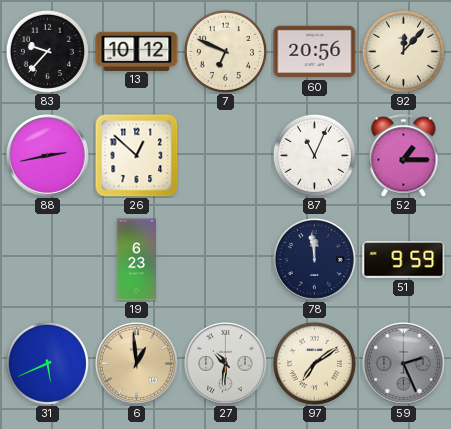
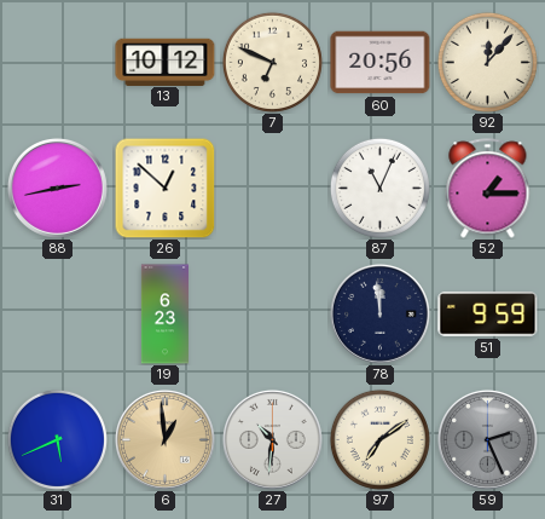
83: 9:37 -> none
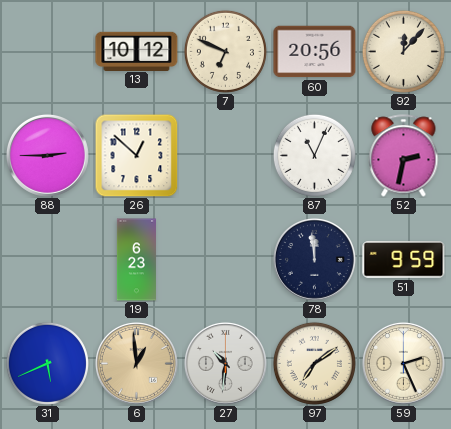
88: 2:43 -> 2:45
52: 1:15 -> 2:32
59 dial: grey -> cream
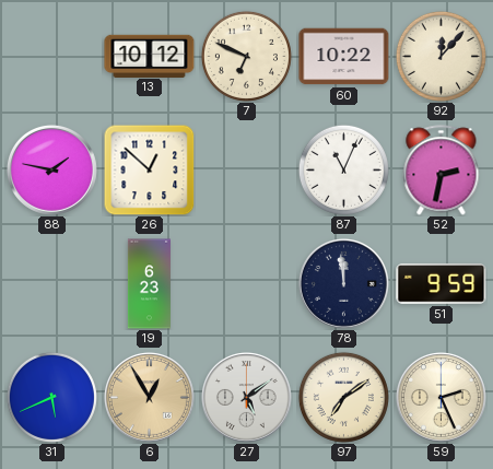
60: 20:56 -> 10:22
88: 2:45 -> 1:47
6: 12:59 -> 12:55
27: 10:31 -> 5:09
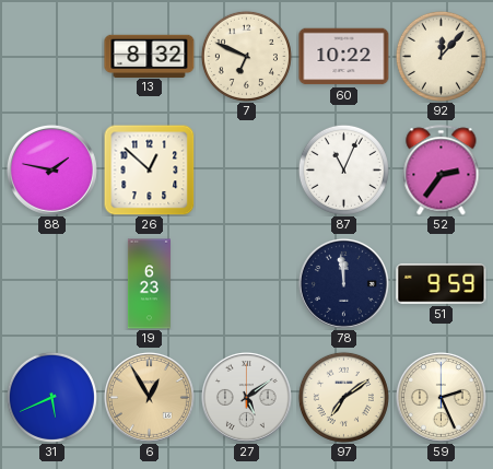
13: 10:12 -> 8:32
52: 2:32 -> 2:36
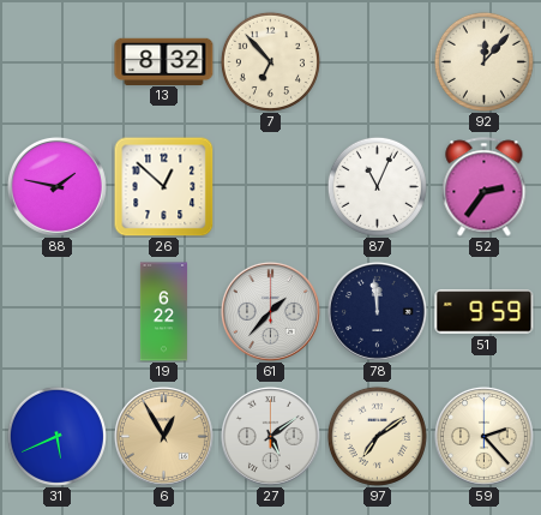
7: 6:49 -> 6:53
60: 10:22 -> none
19: 6:23 -> 6:22
61: none -> 1:37
59: 2:26 -> 2:23
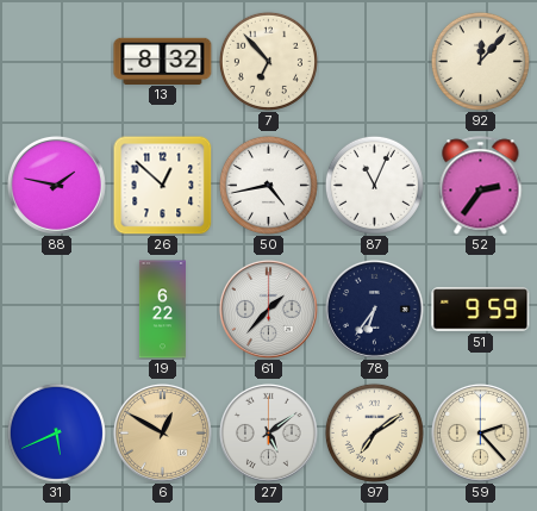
50: none -> 4:43
78: 11:59 -> 6:36
6: 12:55 -> 12:50
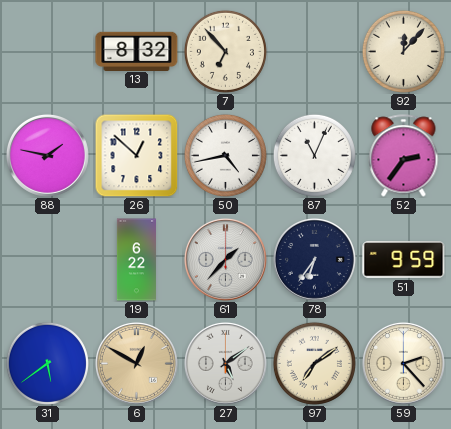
31: 5:41 -> 5:39
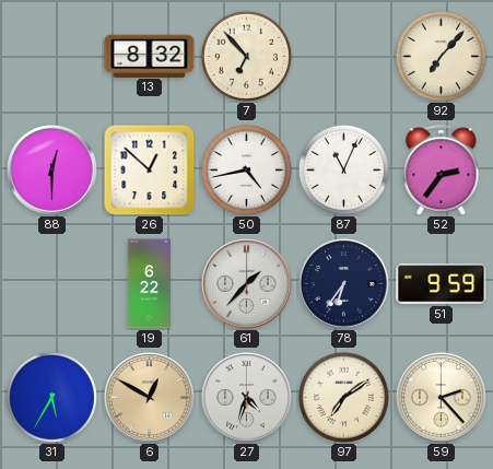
92: 12:07 -> 7:07
88: 1:47 -> 12:30
31: 5:39 -> 5:35
27: 5:09 -> 4:33
